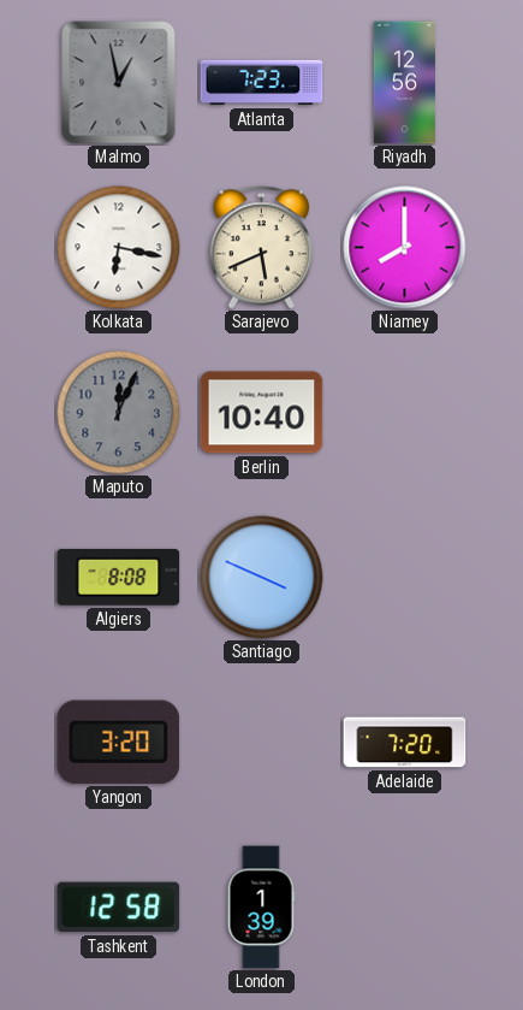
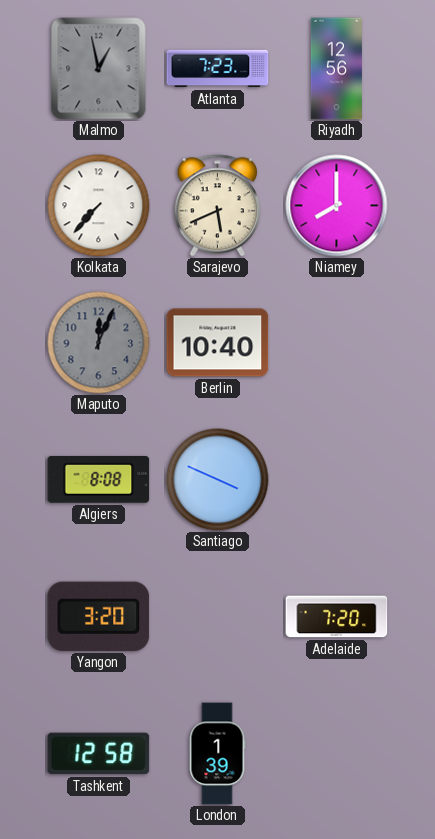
Kolkata: 6:17 -> 7:37
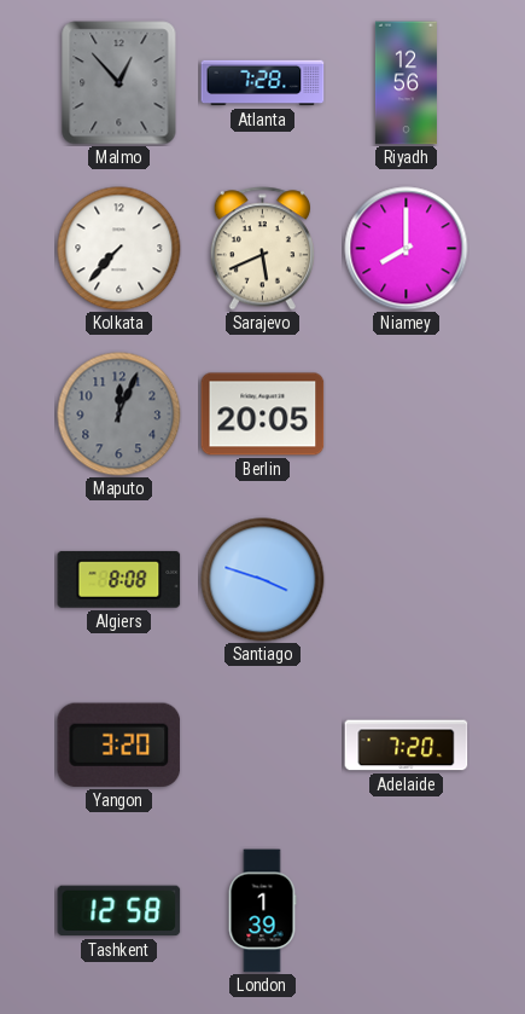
Malmo: 12:58 -> 12:53
Atlanta: 7:23 -> 7:28
Berlin: 10:40 -> 20:05
Santiago: 3:49 -> 3:48
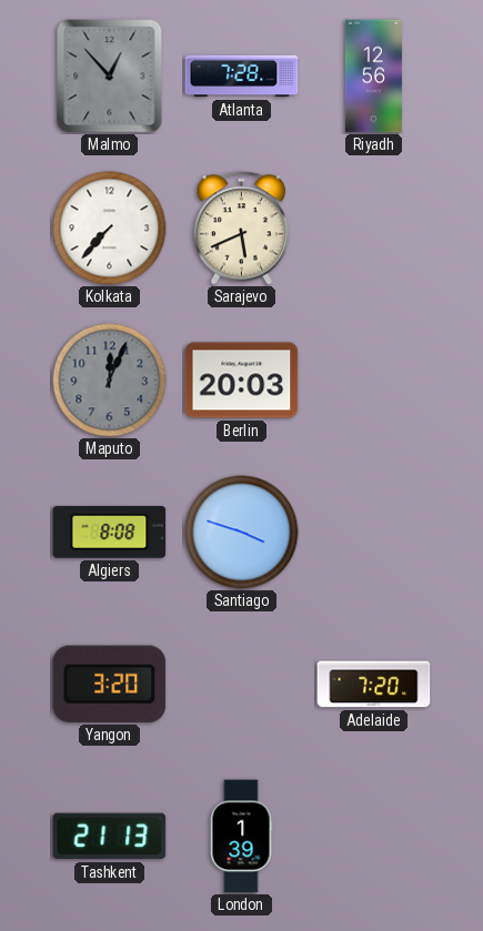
Niamey: 8:00 -> none
Berlin: 20:05 -> 20:03
Tashkent: 12:58 -> 21:13
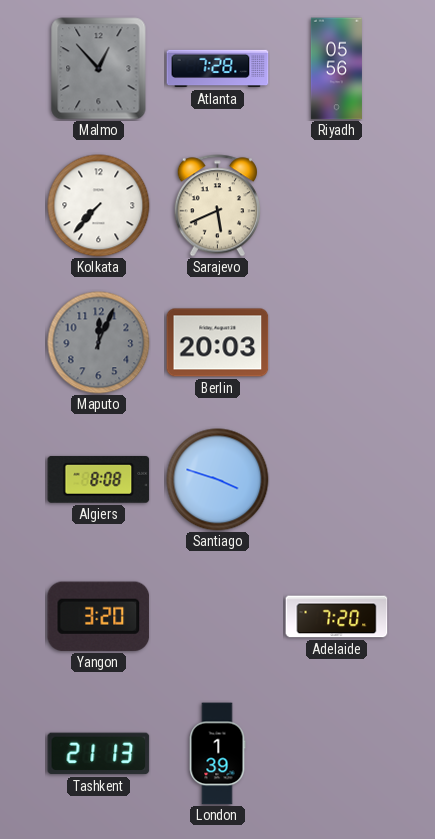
Riyadh: 12:56 -> 05:56
